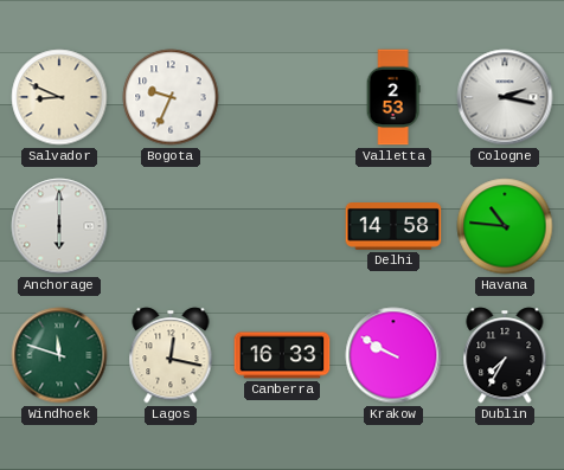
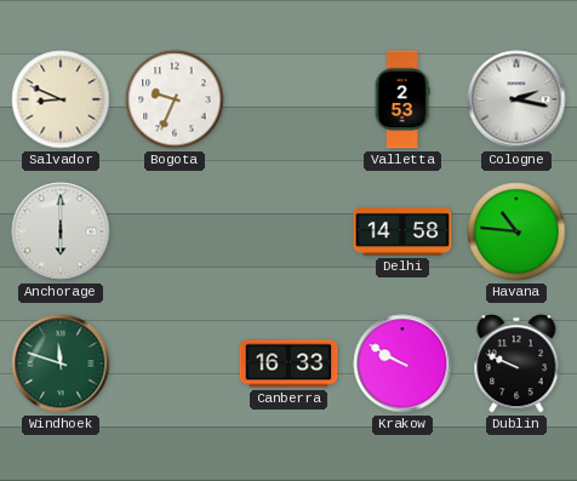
Lagos: 12:17 -> none
Dublin: 7:35 -> 9:49
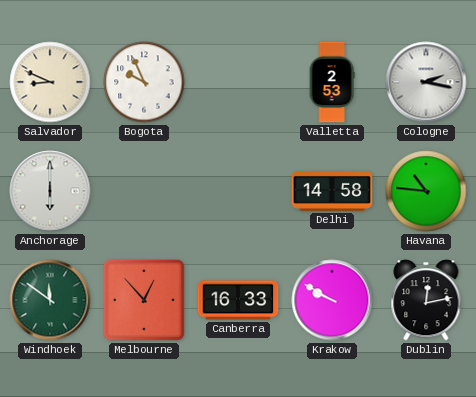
Bogota: 9:34 -> 9:56
Windhoek: 11:48 -> 11:51
Melbourne: none -> 12:53
Dublin: 9:49 -> 12:13
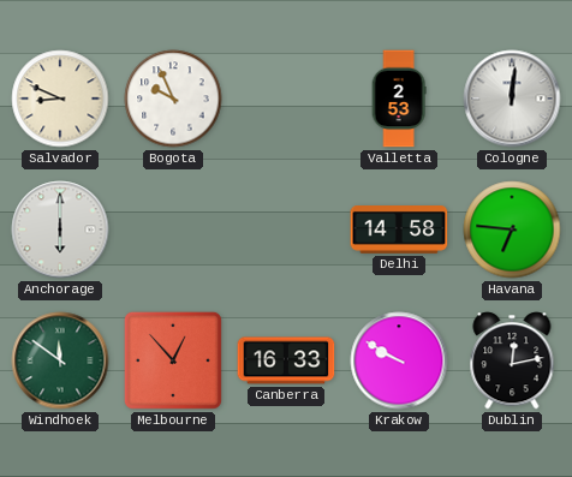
Cologne: 2:17 -> 12:01
Havana: 10:46 -> 6:46
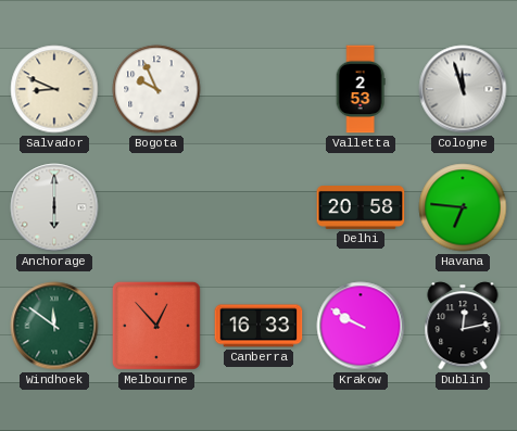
Cologne: 12:01 -> 11:57
Delhi: 14:58 -> 20:58
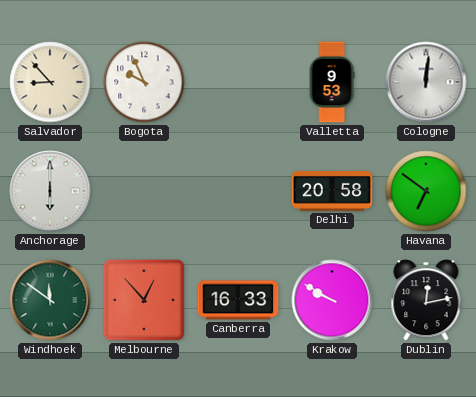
Salvador: 8:49 -> 8:53
Valletta: 2:53 -> 9:53
Cologne: 11:57 -> 12:01
Havana: 6:46 -> 6:51
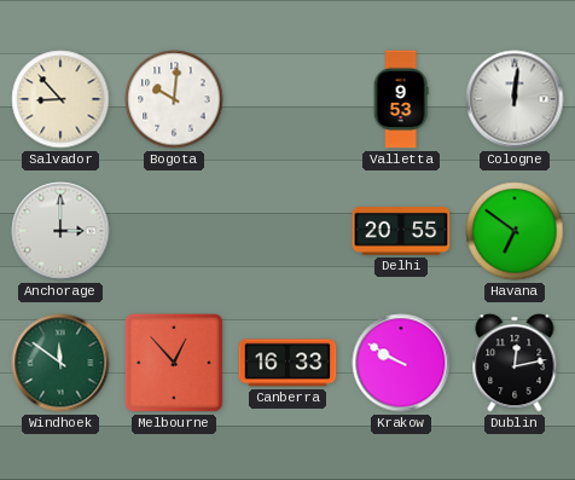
Bogota: 9:56 -> 10:01
Anchorage: 6:00 -> 3:00
Delhi: 20:58 -> 20:55
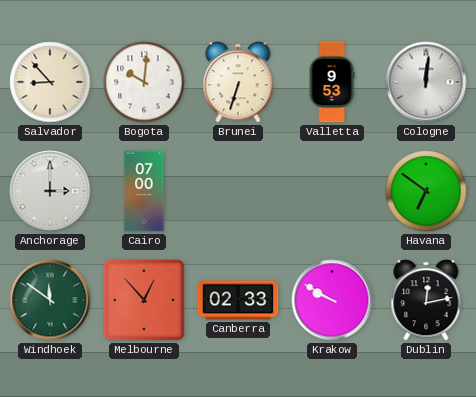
Brunei: none -> 6:33
Cairo: none -> 07:00
Delhi: 20:55 -> none
Canberra: 16:33 -> 02:33
